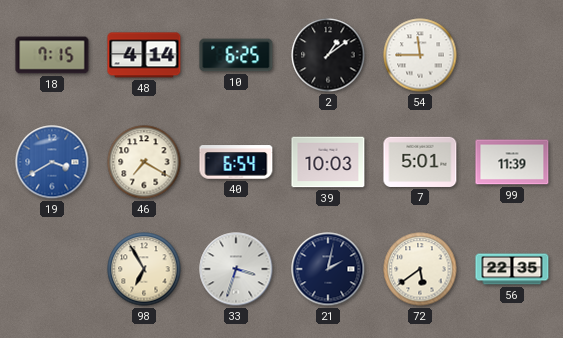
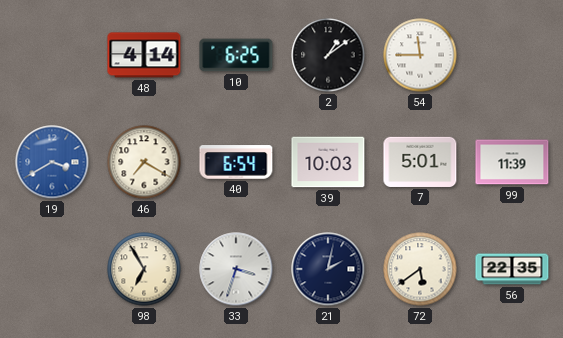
18: 7:15 -> none
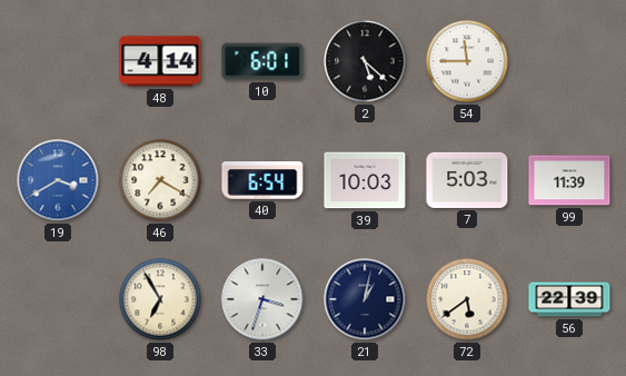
10: 6:25 -> 6:01
2: 1:09 -> 5:22
7: 5:01 -> 5:03
21: 2:02 -> 1:02
56: 22:35 -> 22:39
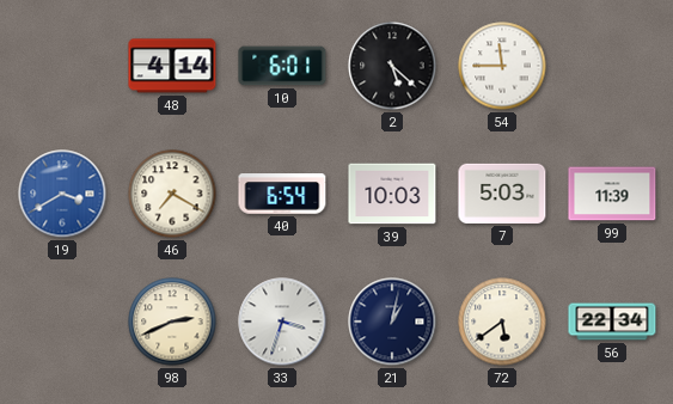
98: 6:55 -> 2:41
56: 22:39 -> 22:34
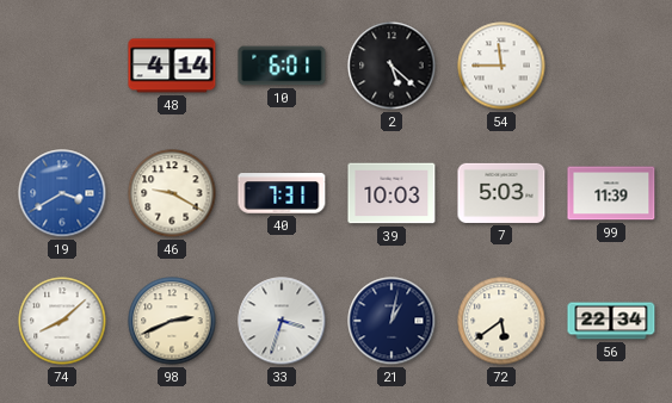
46: 7:20 -> 9:20
40: 6:54 -> 7:31
74: none -> 8:08
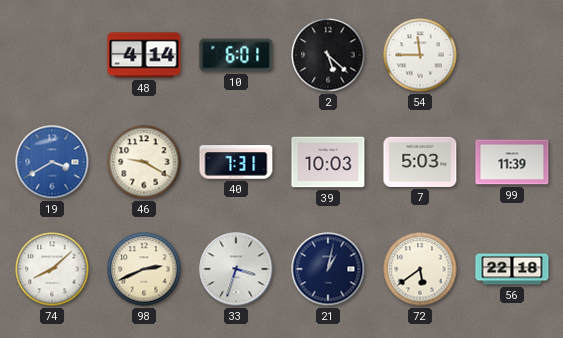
56: 22:34 -> 22:18
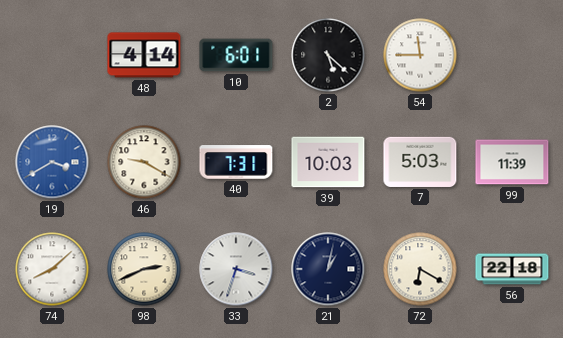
72: 5:39 -> 6:20
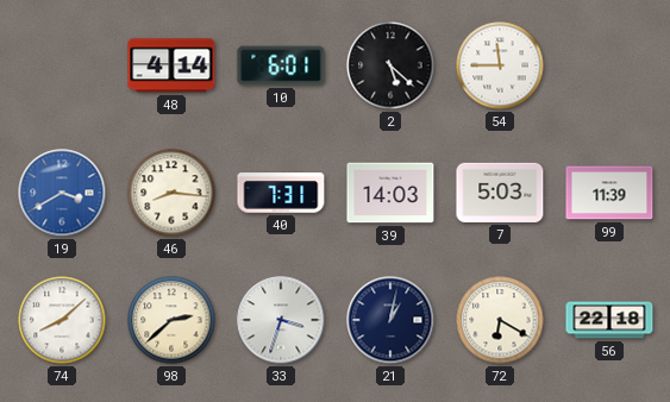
46: 9:20 -> 8:16
39: 10:03 -> 14:03
98: 2:41 -> 2:38
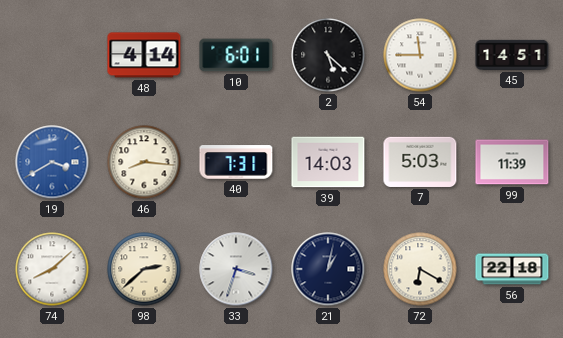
45: none -> 14:51
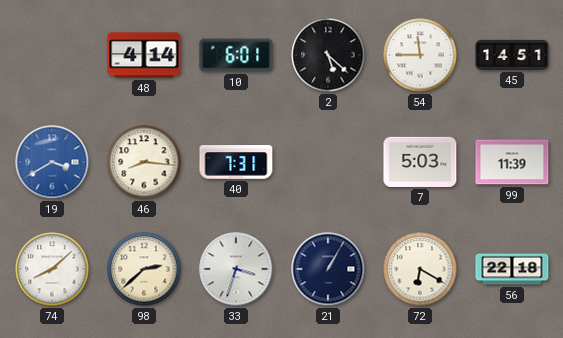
39: 14:03 -> none
21: 1:02 -> 1:05
